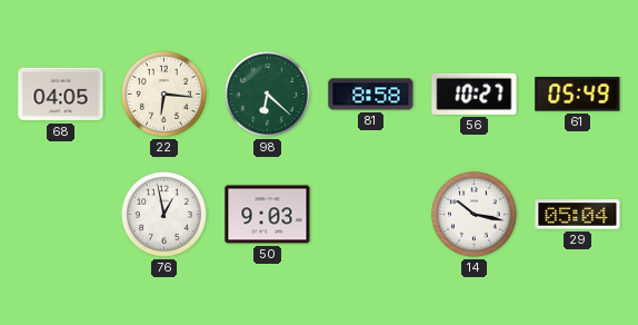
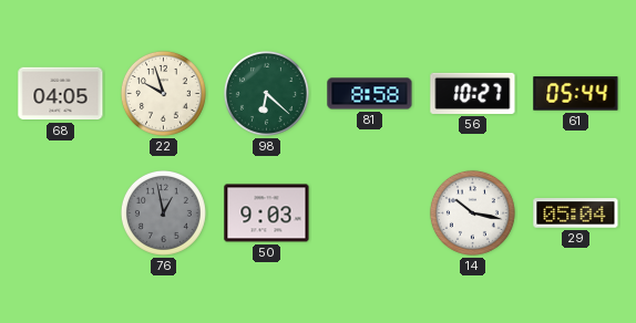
22: 6:16 -> 9:57
61: 05:49 -> 05:44
76 dial: white -> grey
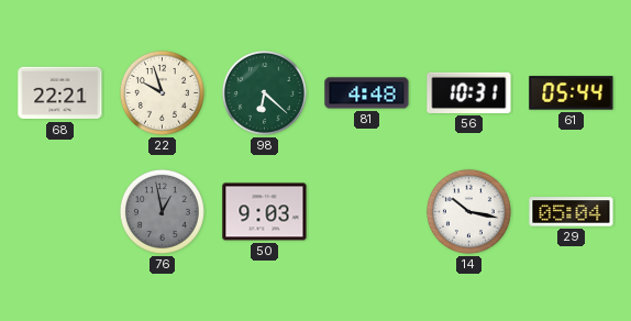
68: 04:05 -> 22:21
81: 8:58 -> 4:48
56: 10:27 -> 10:31
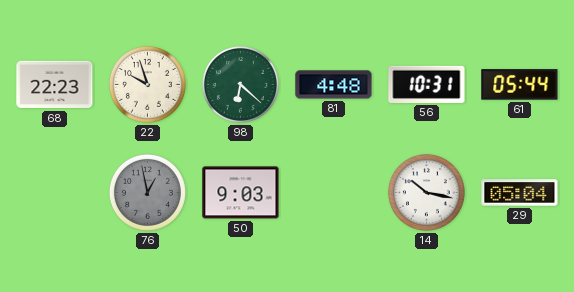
68: 22:21 -> 22:23
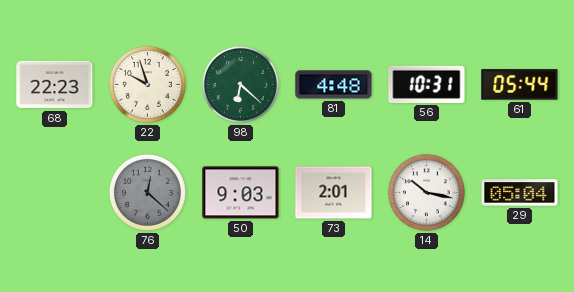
76: 12:58 -> 12:22
73: none -> 2:01
